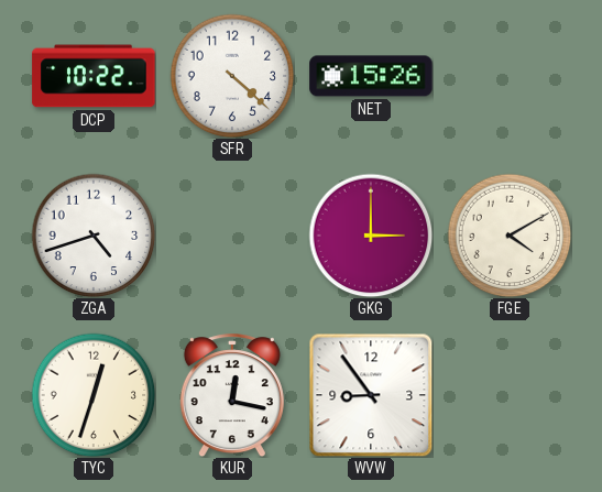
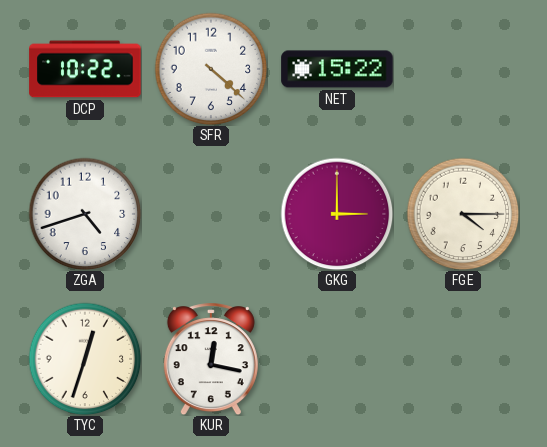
NET: 15:26 -> 15:22
FGE: 4:10 -> 4:15
WVW: 8:54 -> none
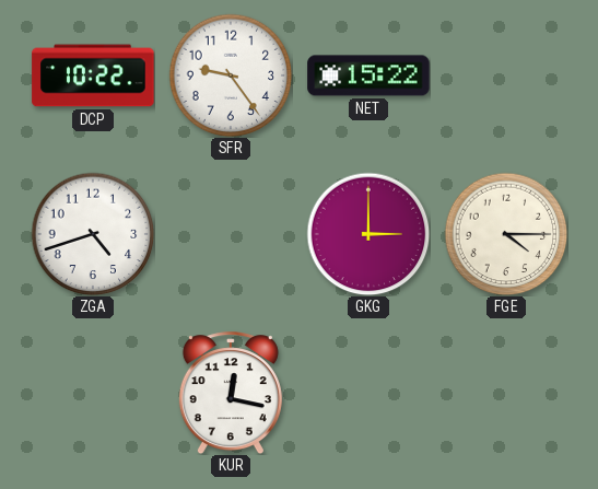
SFR: 4:22 -> 9:24
TYC: 12:33 -> none
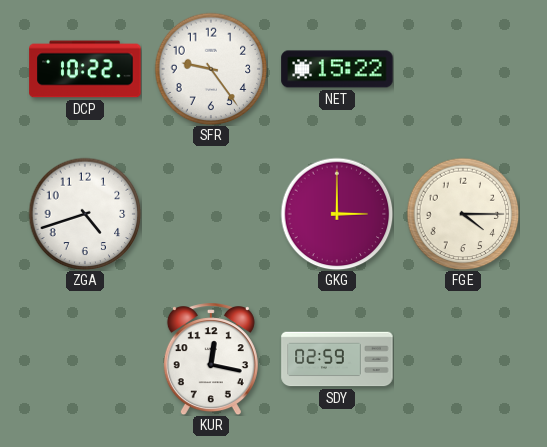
SDY: none -> 02:59
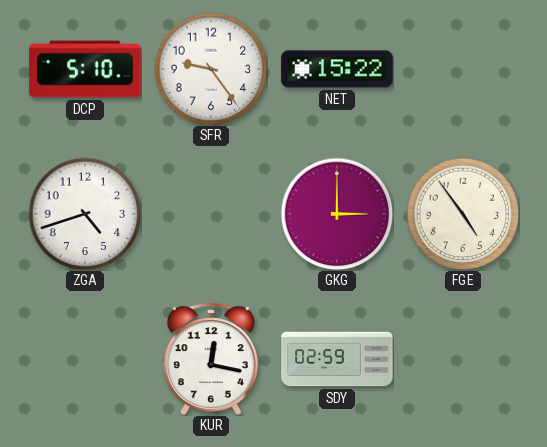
DCP: 10:22 -> 5:10
FGE: 4:15 -> 4:54
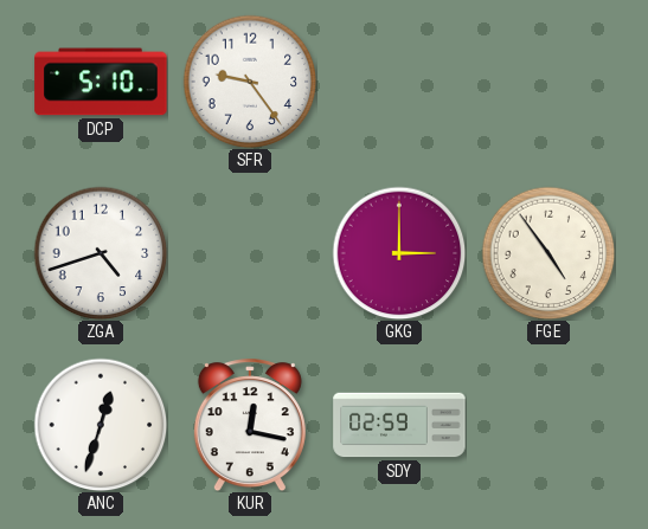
NET: 15:22 -> none
ANC: none -> 12:33
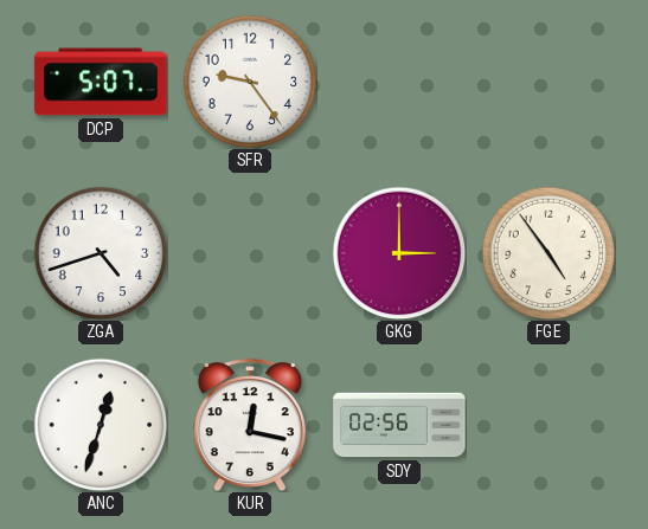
DCP: 5:10 -> 5:07
SDY: 02:59 -> 02:56
